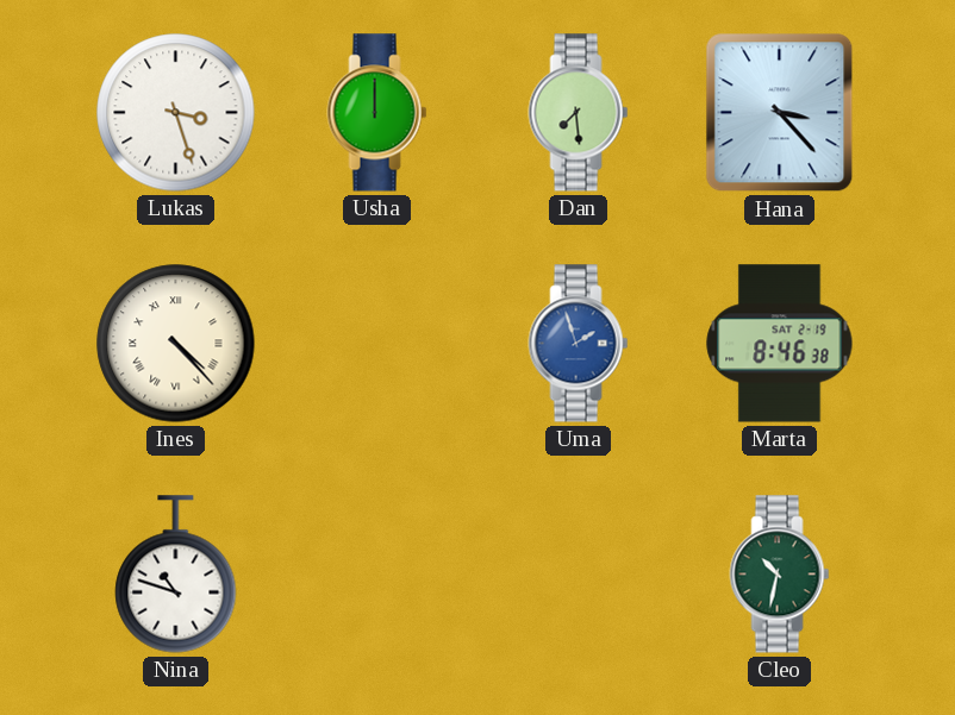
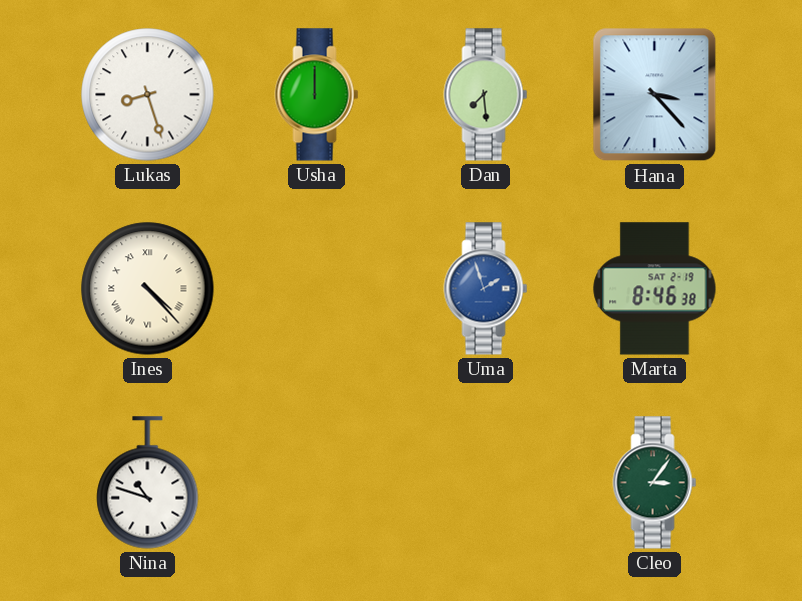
Lukas: 3:27 -> 8:27
Cleo: 10:32 -> 3:06
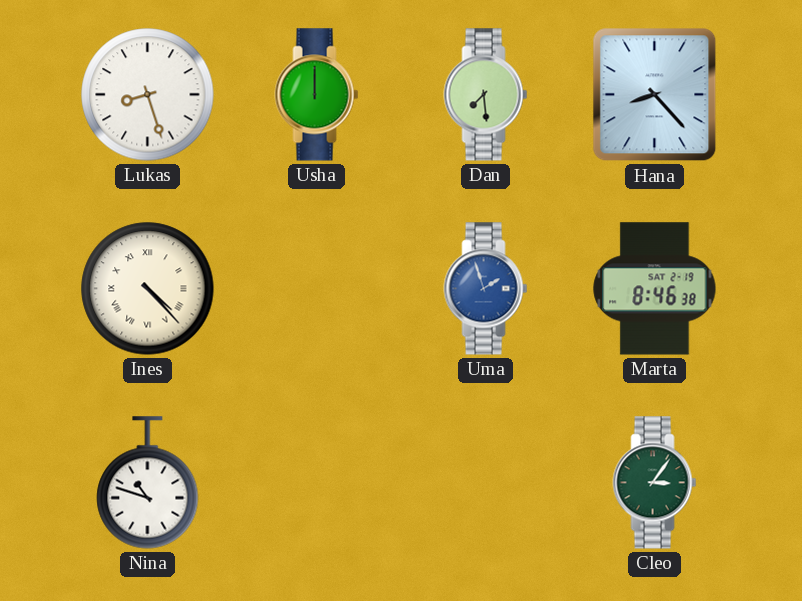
Hana: 3:23 -> 8:23
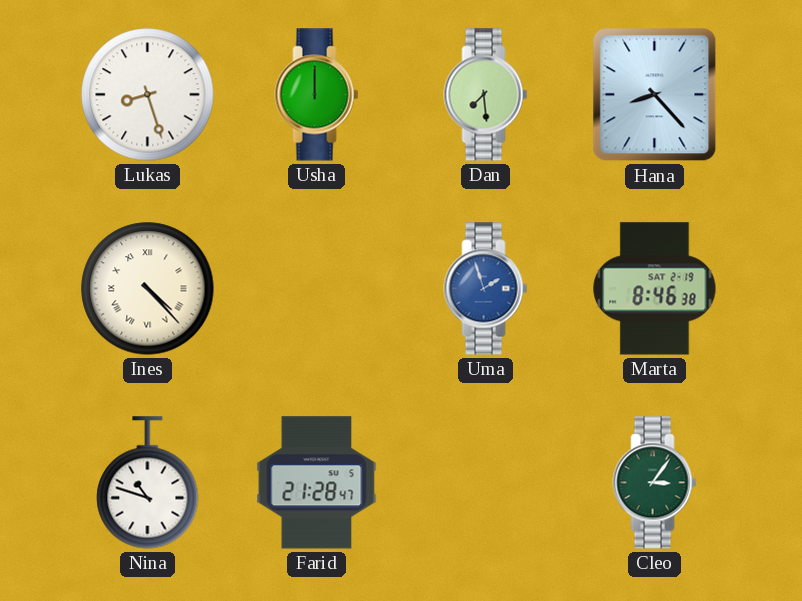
Farid: none -> 21:28
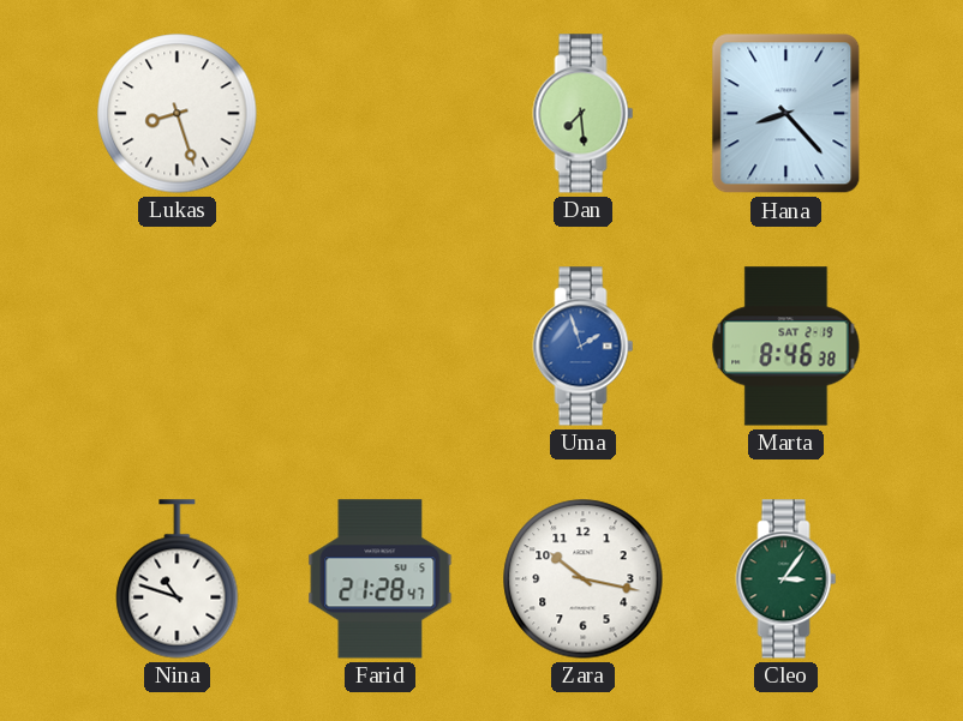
Usha: 12:00 -> none
Ines: 4:23 -> none
Zara: none -> 10:17
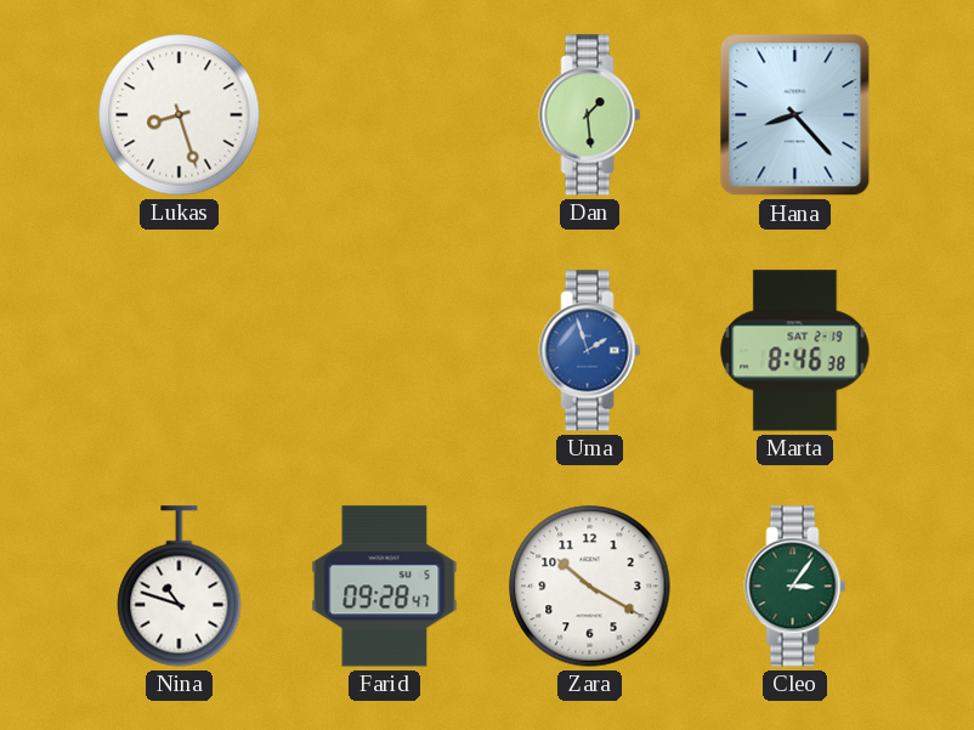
Dan: 7:29 -> 1:29
Farid: 21:28 -> 09:28
Zara: 10:17 -> 10:20
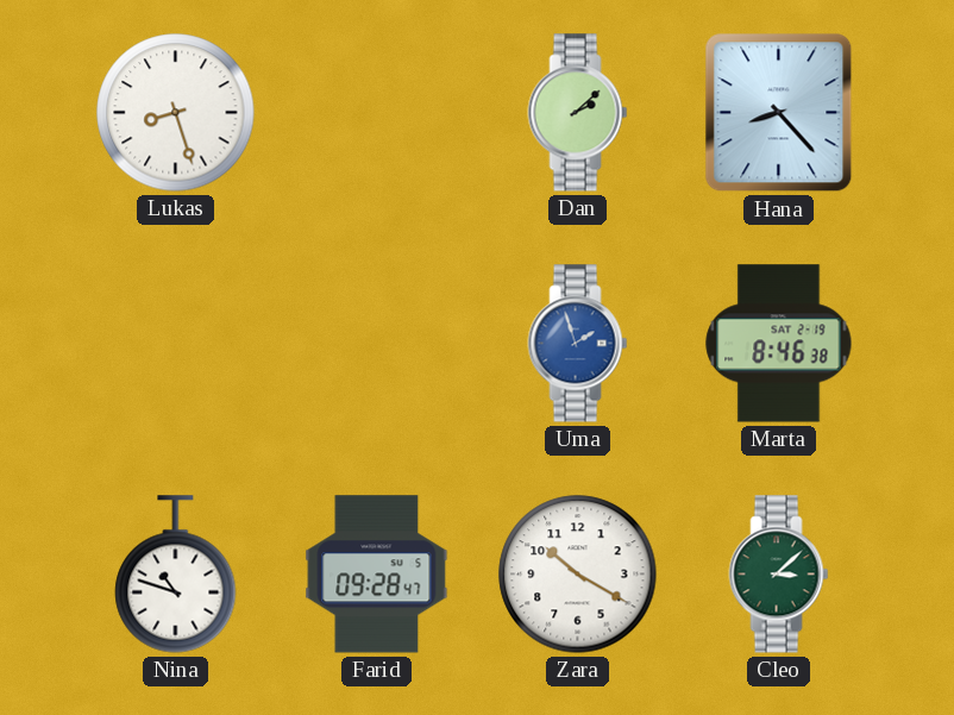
Dan: 1:29 -> 2:08
Cleo: 3:06 -> 3:08
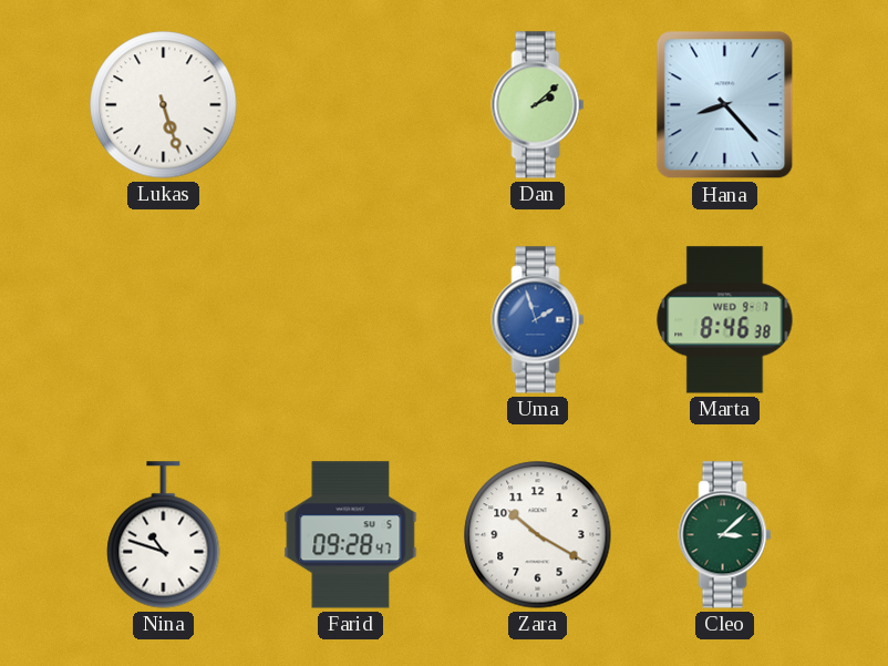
Lukas: 8:27 -> 5:27
Marta date: SAT 2-19 -> WED 9-7
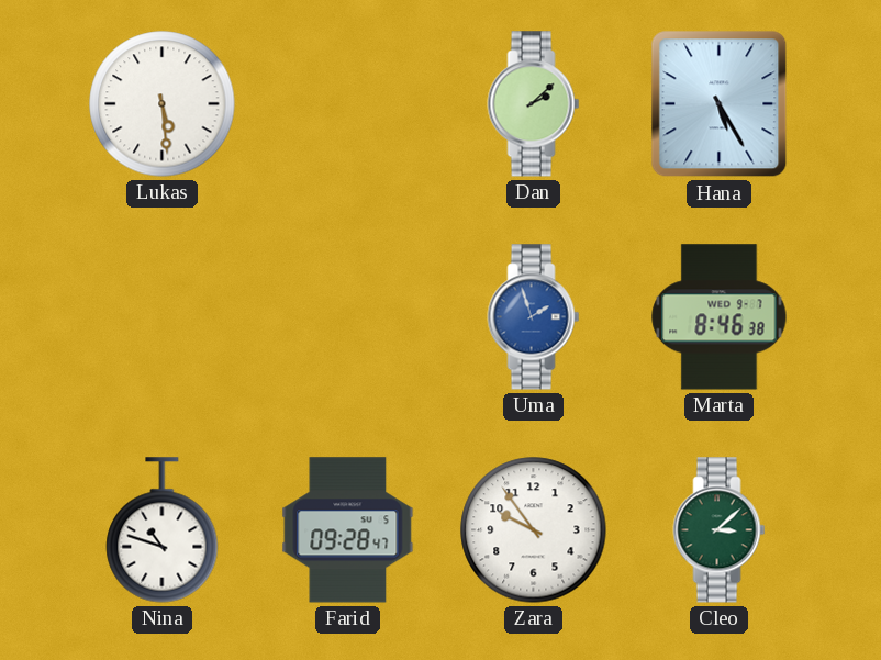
Lukas: 5:27 -> 5:29
Hana: 8:23 -> 5:25
Zara: 10:20 -> 9:54
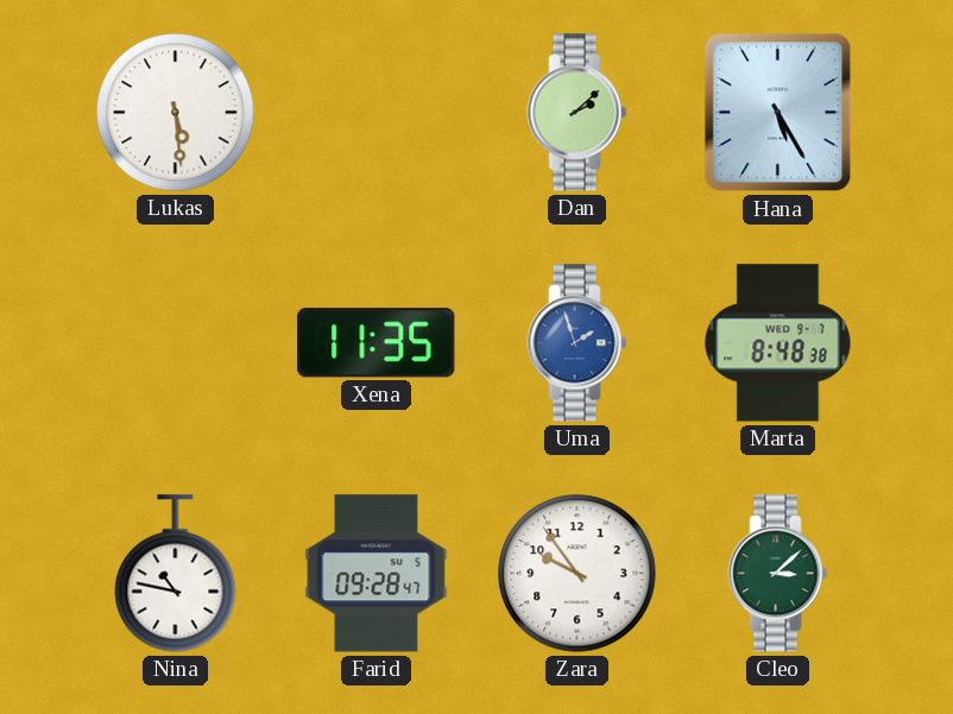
Xena: none -> 11:35
Marta: 8:46 -> 8:48
Nina: 10:48 -> 10:47
